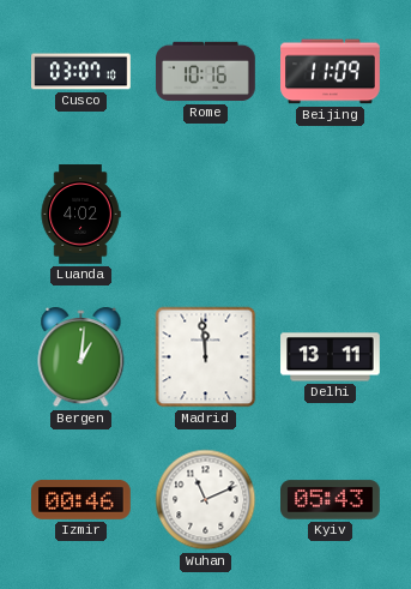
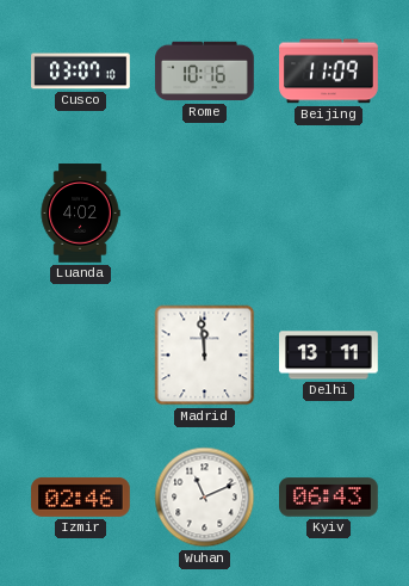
Bergen: 1:01 -> none
Izmir: 00:46 -> 02:46
Kyiv: 05:43 -> 06:43
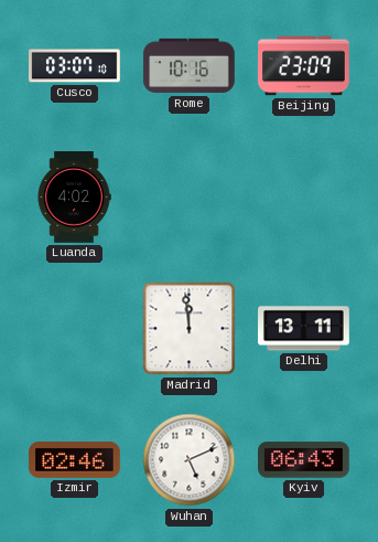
Beijing: 11:09 -> 23:09
Wuhan: 11:11 -> 5:11
